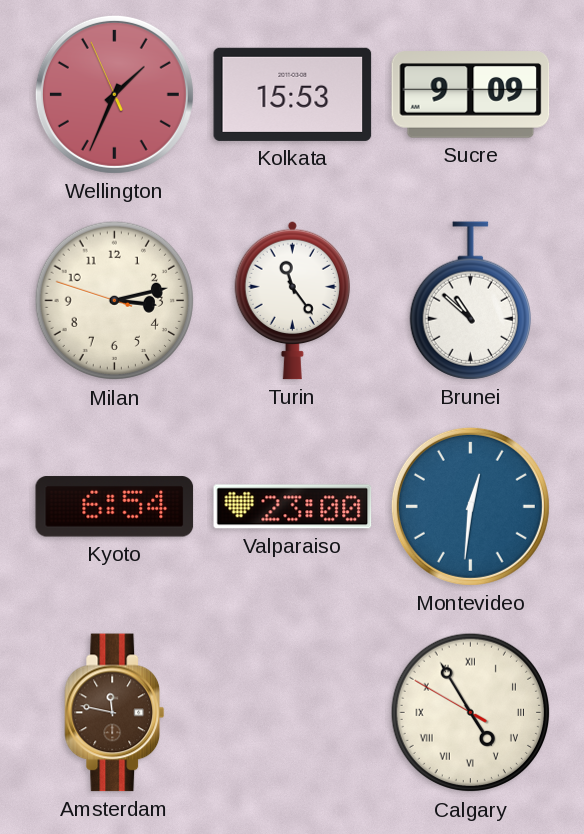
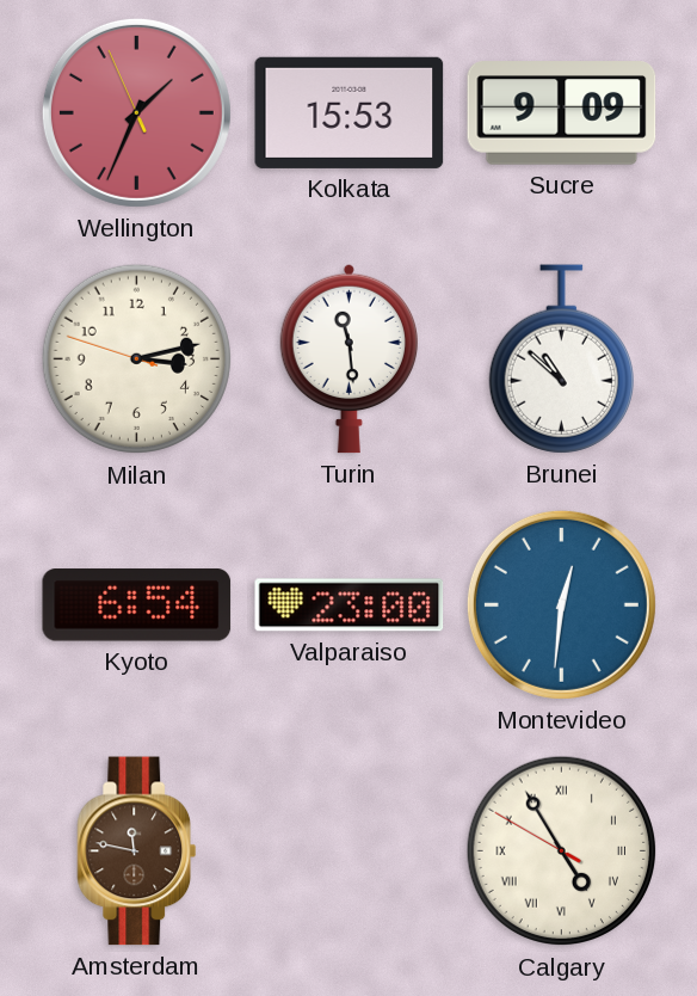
Turin: 11:24 -> 11:29
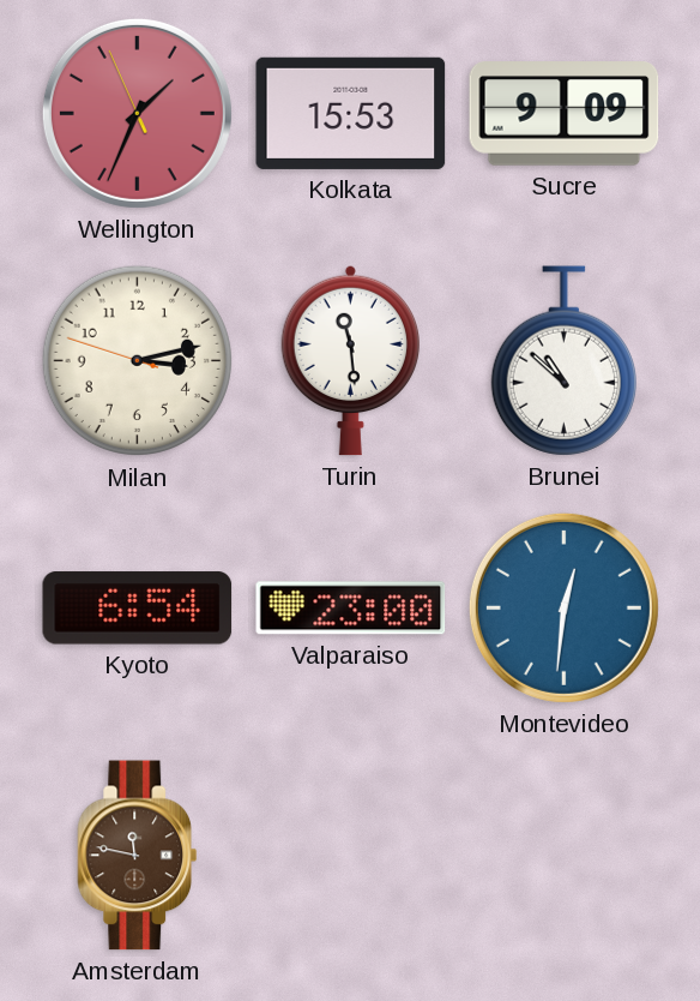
Calgary: 4:54 -> none
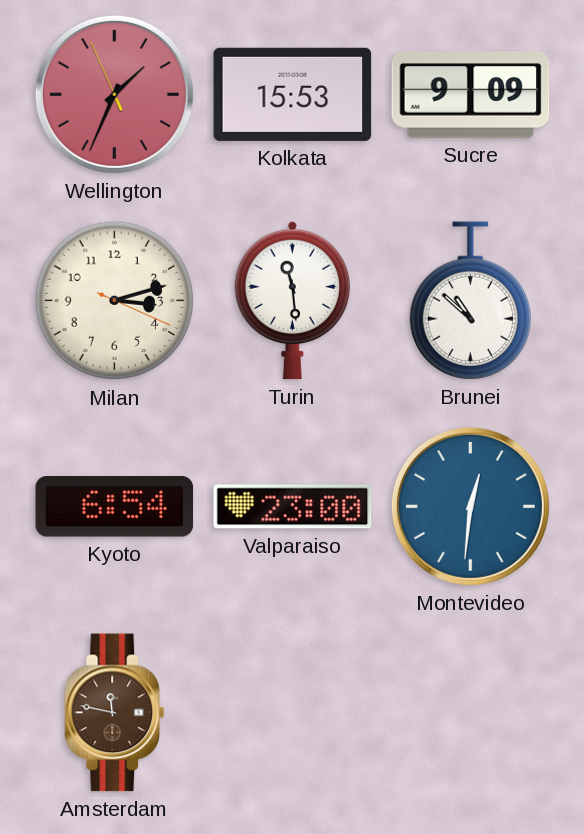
Milan: 3:12:48 -> 3:12:19
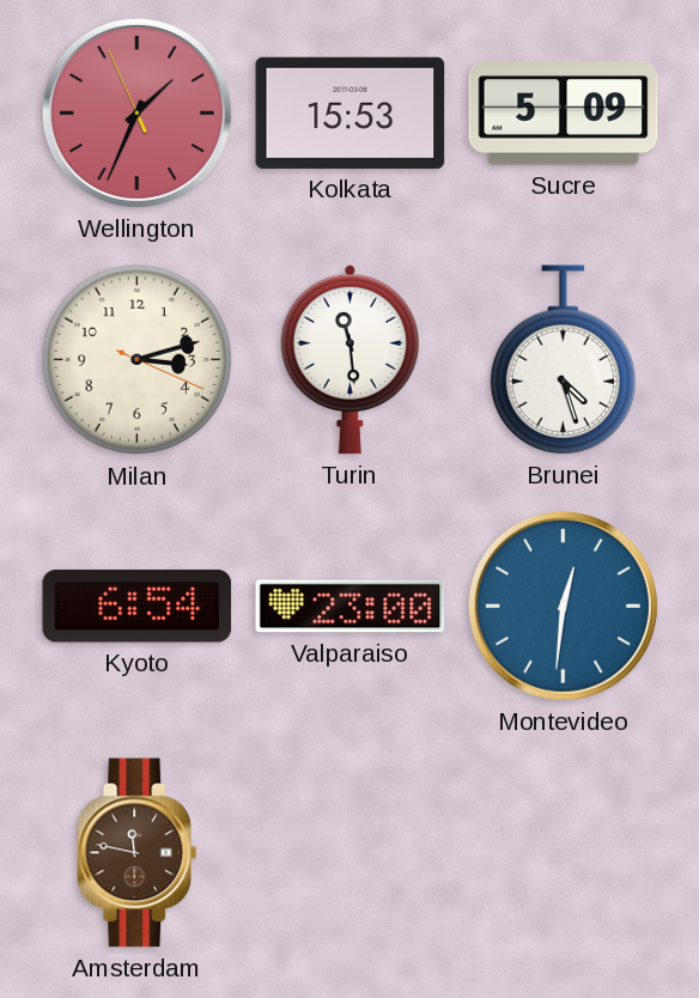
Sucre: 9:09 -> 5:09
Brunei: 10:52 -> 4:27
